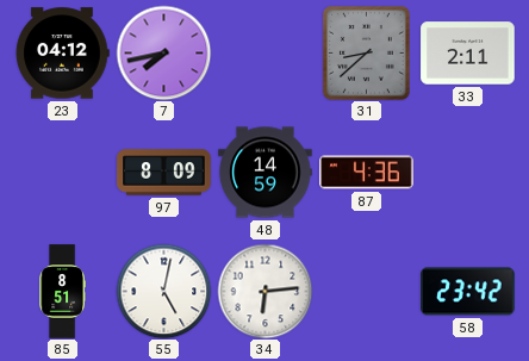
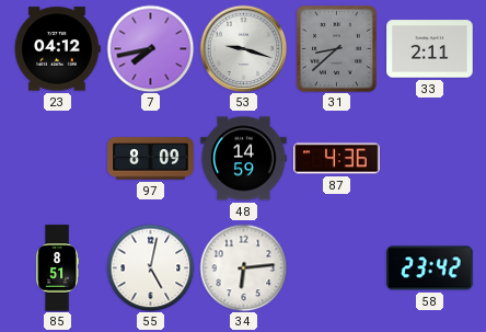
53: none -> 9:18
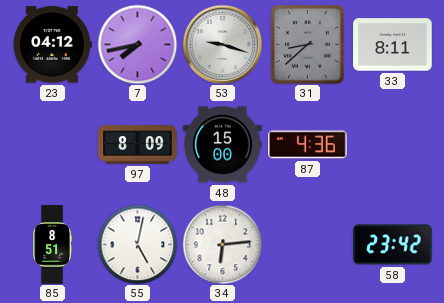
33: 2:11 -> 8:11
48: 14:59 -> 15:00
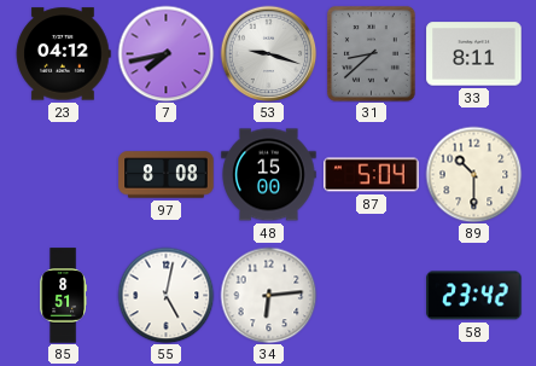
97: 8:09 -> 8:08
87: 4:36 -> 5:04
89: none -> 10:30
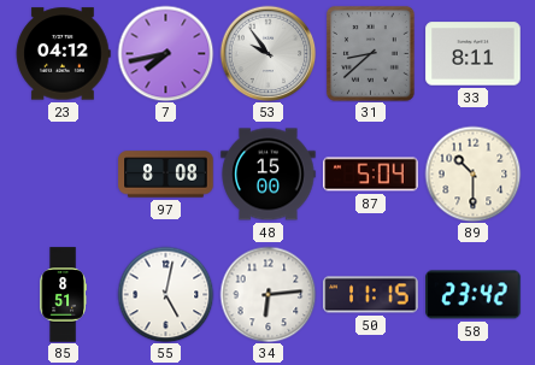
53: 9:18 -> 9:54
50: none -> 11:15
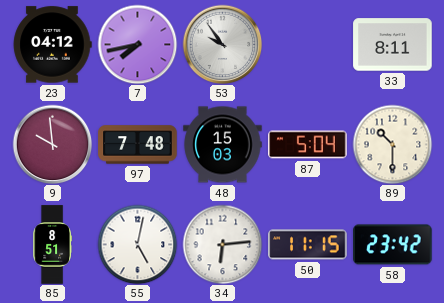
31: 8:38 -> none
9: none -> 9:59
97: 8:08 -> 7:48
48: 15:00 -> 15:03
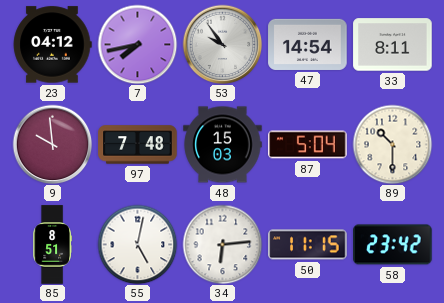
47: none -> 14:54
